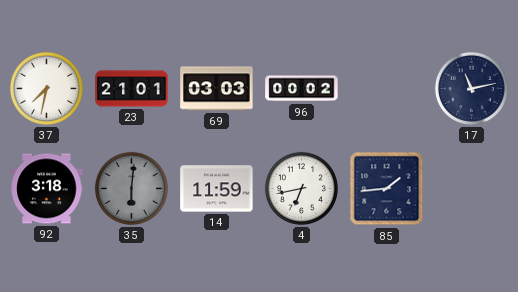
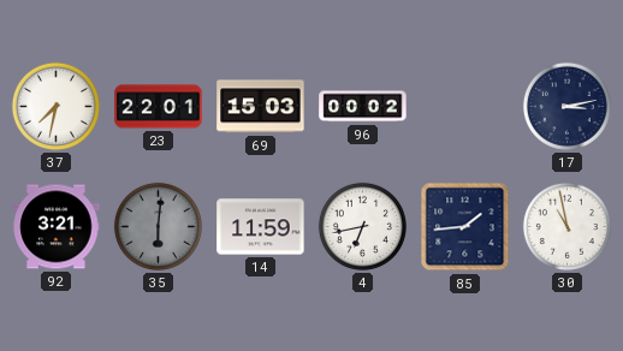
23: 21:01 -> 22:01
69: 03:03 -> 15:03
17: 11:13 -> 3:13
92: 3:18 -> 3:21
30: none -> 10:58
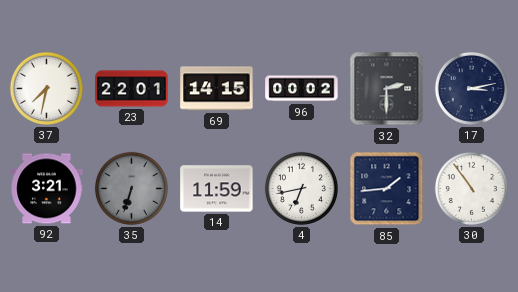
69: 15:03 -> 14:15
32: none -> 2:30
35: 6:01 -> 6:33
30: 10:58 -> 10:54
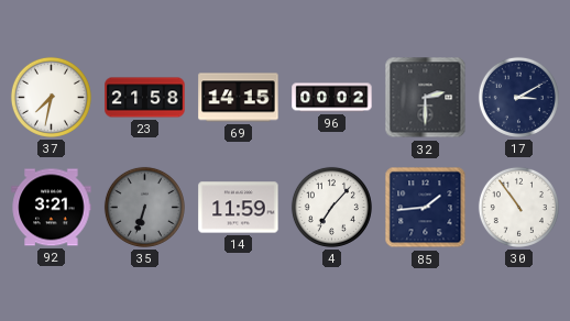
23: 22:01 -> 21:58
17: 3:13 -> 3:10
4: 6:43 -> 7:07
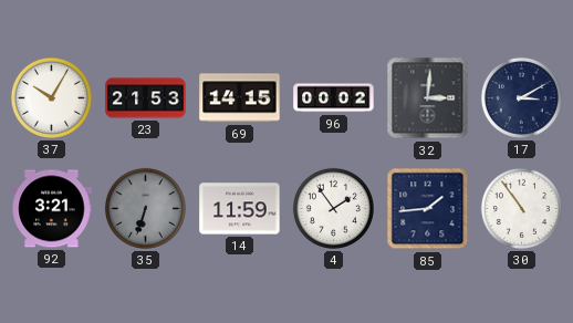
37: 7:32 -> 10:05
23: 21:58 -> 21:53
32: 2:30 -> 3:01
4: 7:07 -> 1:54
